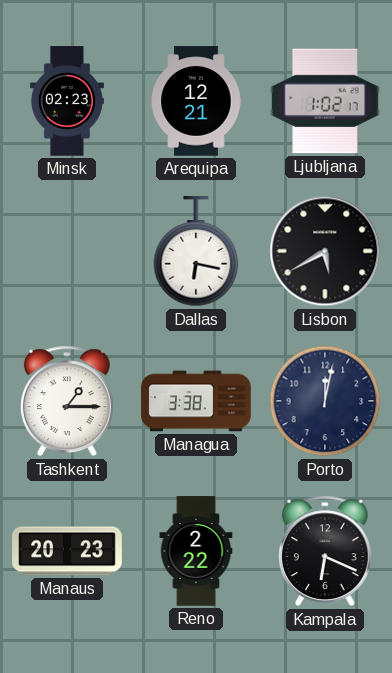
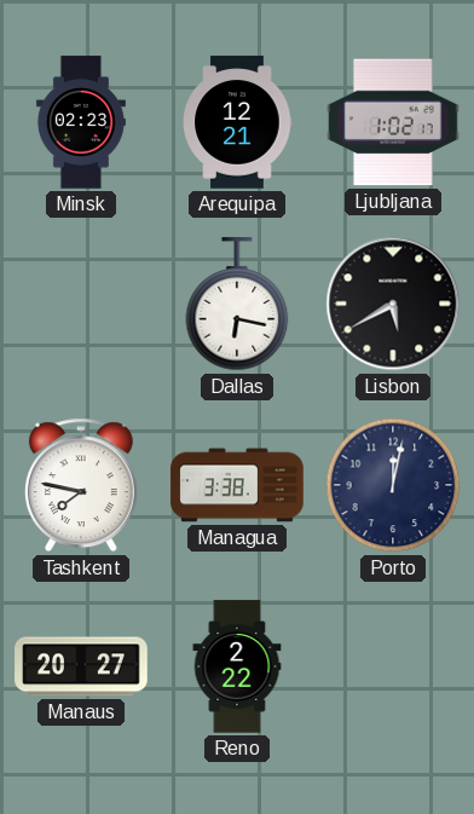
Tashkent: 1:15 -> 7:47
Manaus: 20:23 -> 20:27
Kampala: 6:19 -> none
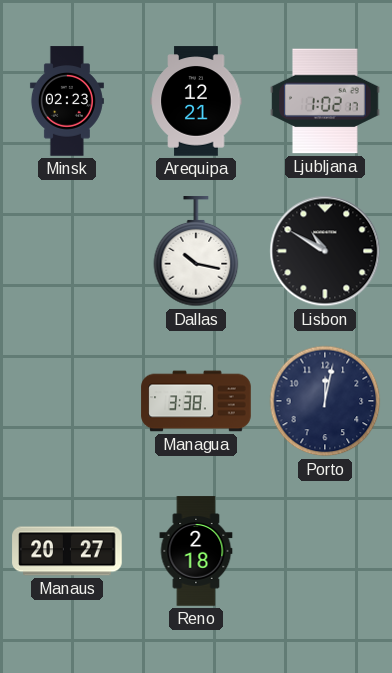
Dallas: 6:17 -> 10:17
Lisbon: 5:40 -> 10:50
Tashkent: 7:47 -> none
Reno: 2:22 -> 2:18
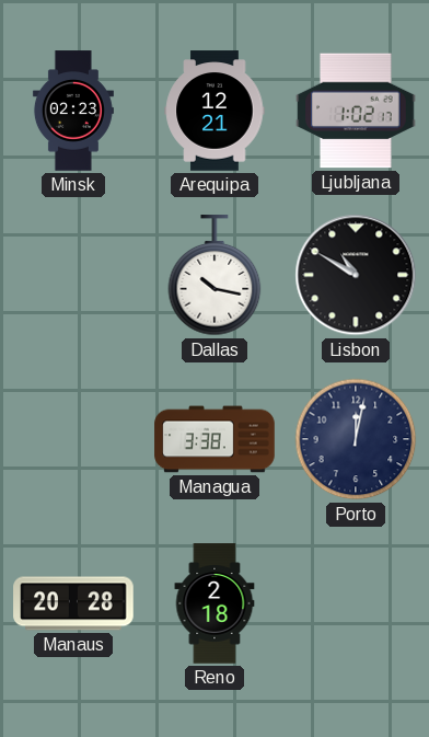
Manaus: 20:27 -> 20:28
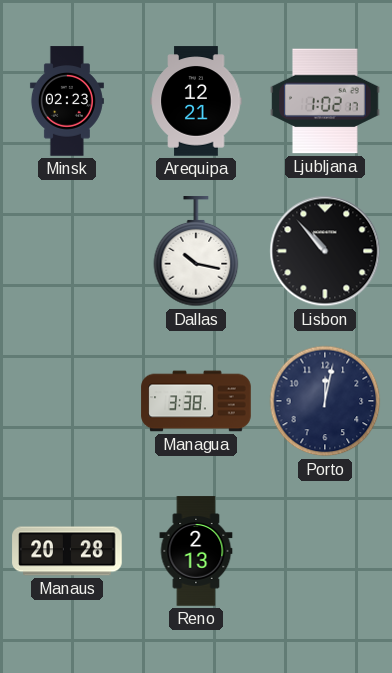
Lisbon: 10:50 -> 10:53
Reno: 2:18 -> 2:13
